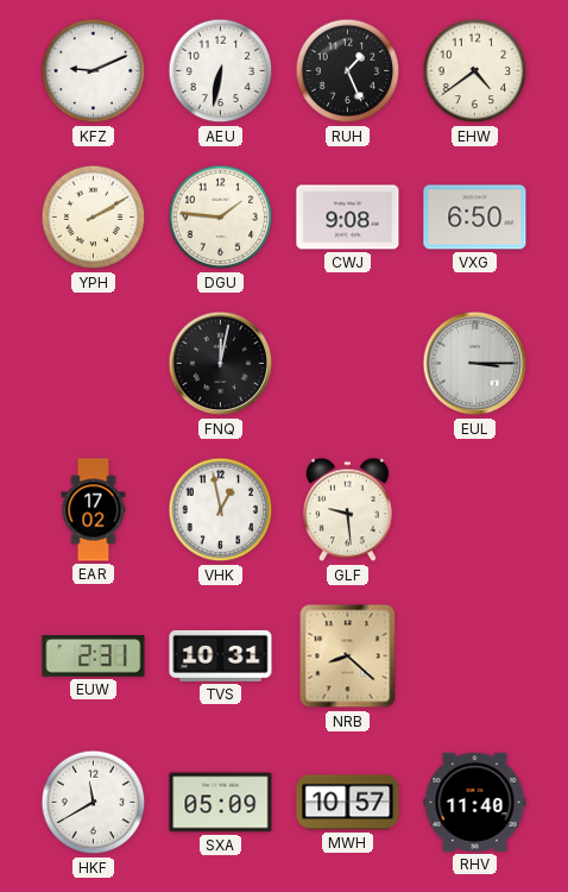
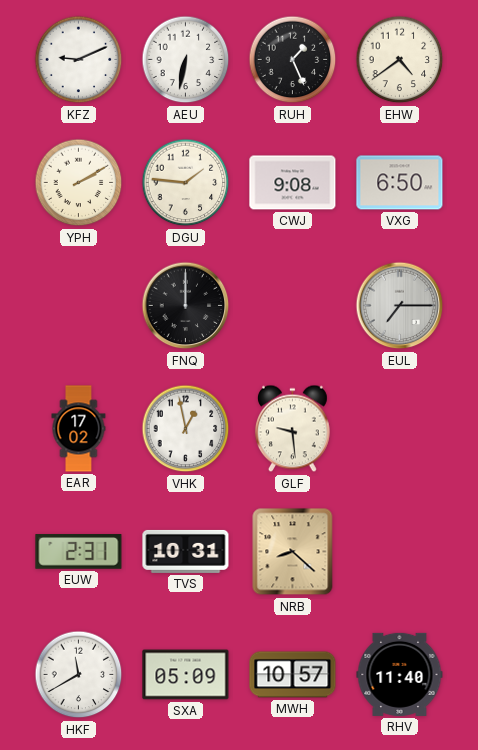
FNQ: 12:02 -> 12:00
EUL: 3:15 -> 7:15
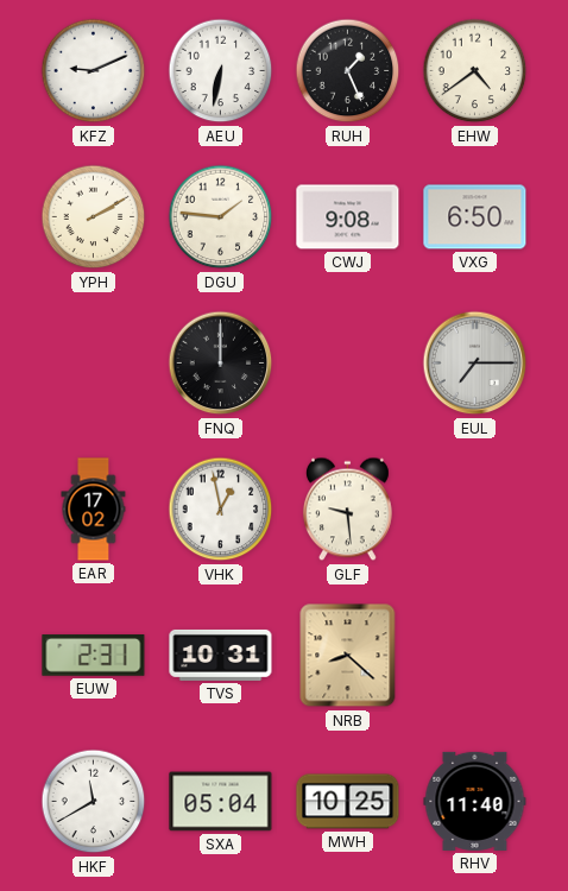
SXA: 05:09 -> 05:04
MWH: 10:57 -> 10:25
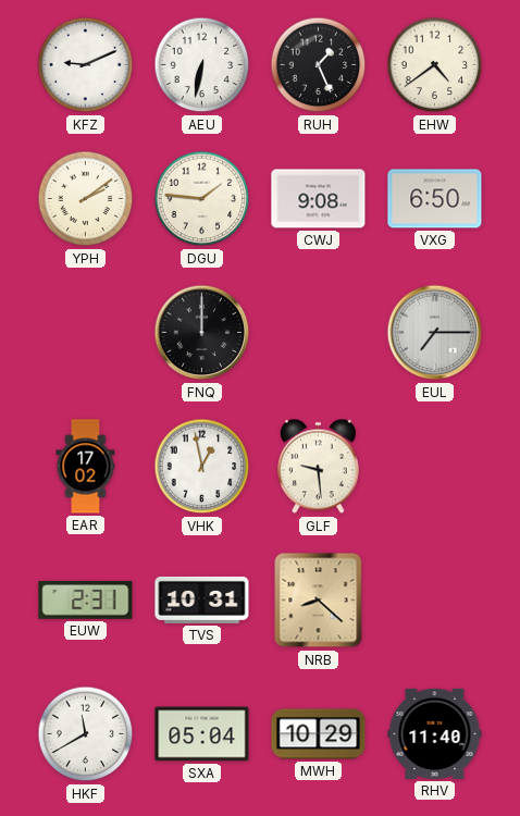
YPH: 2:10 -> 2:09
MWH: 10:25 -> 10:29
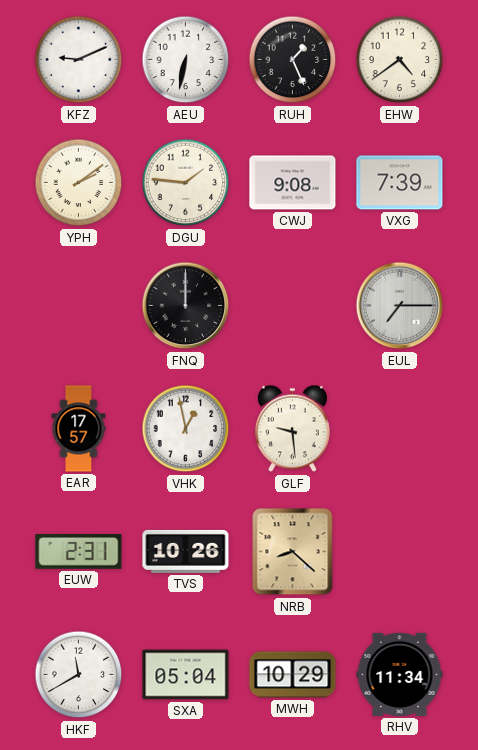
VXG: 6:50 -> 7:39
EAR: 17:02 -> 17:57
TVS: 10:31 -> 10:26
RHV: 11:40 -> 11:34
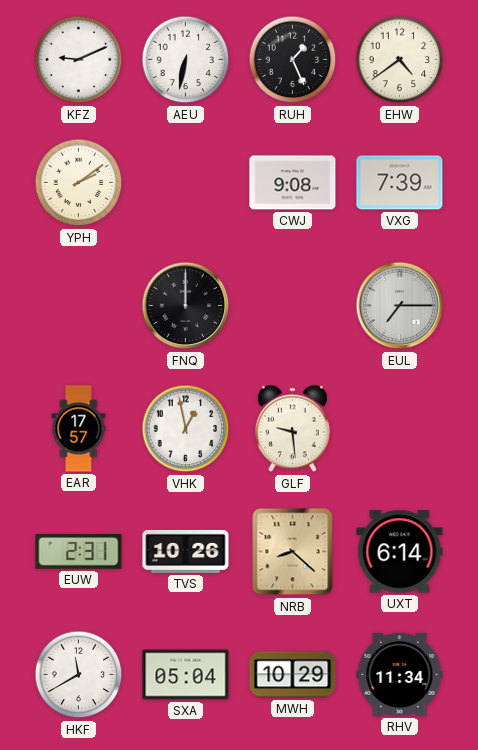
DGU: 1:46 -> none
UXT: none -> 6:14
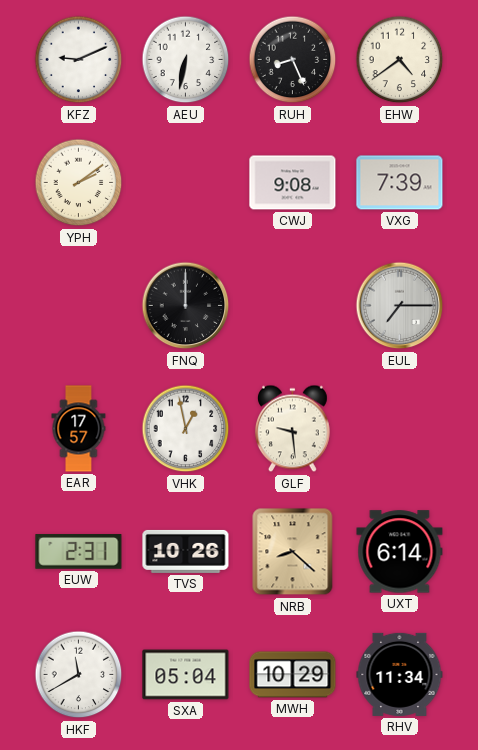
RUH: 1:26 -> 8:26
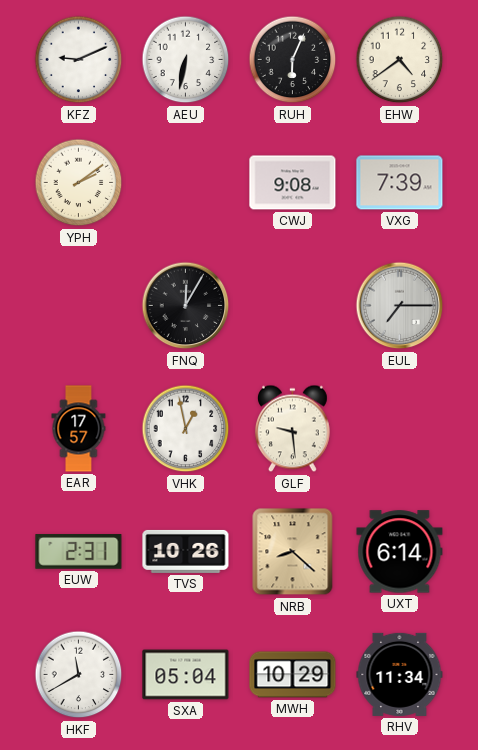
RUH: 8:26 -> 6:04
FNQ: 12:00 -> 12:05
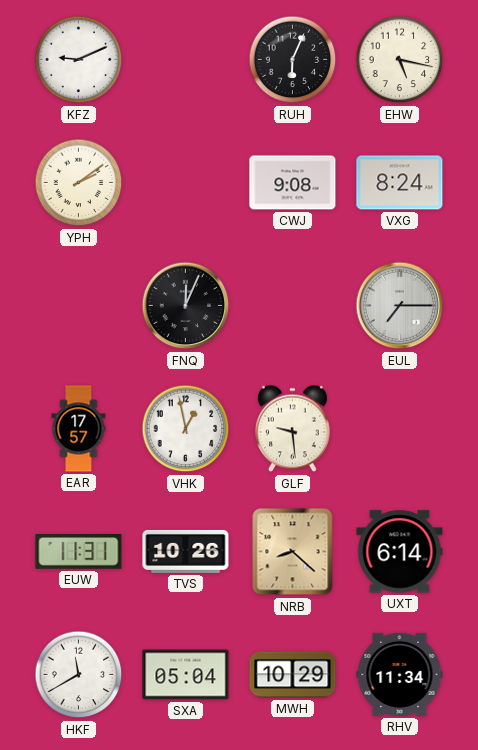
AEU: 6:32 -> none
EHW: 4:39 -> 5:17
VXG: 7:39 -> 8:24
FNQ: 12:05 -> 12:04
EUW: 2:31 -> 11:31
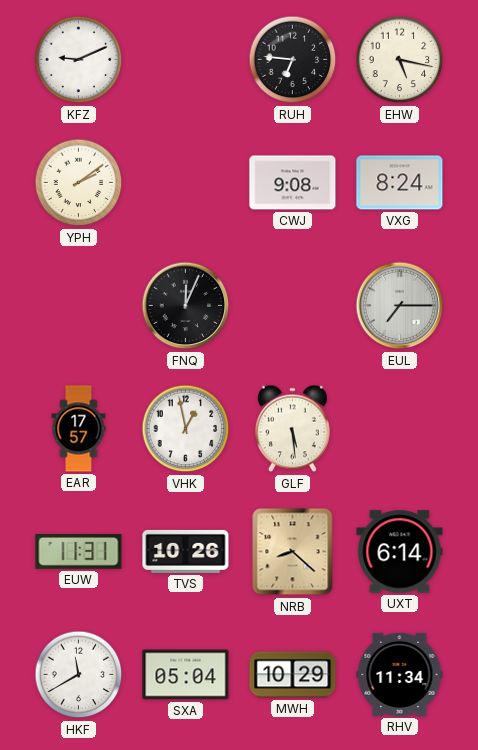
RUH: 6:04 -> 6:46
GLF: 9:29 -> 5:29
